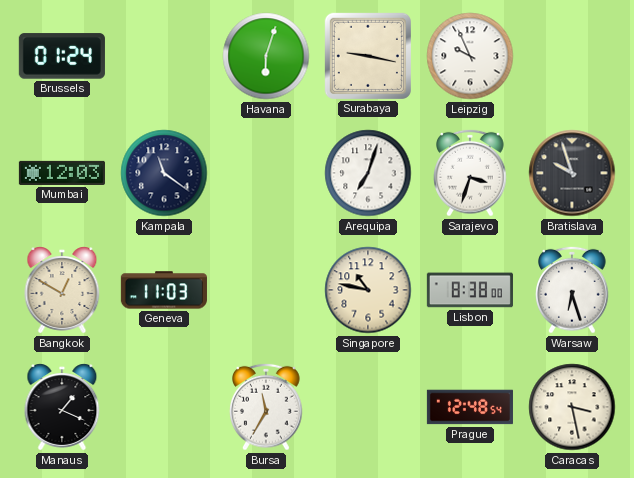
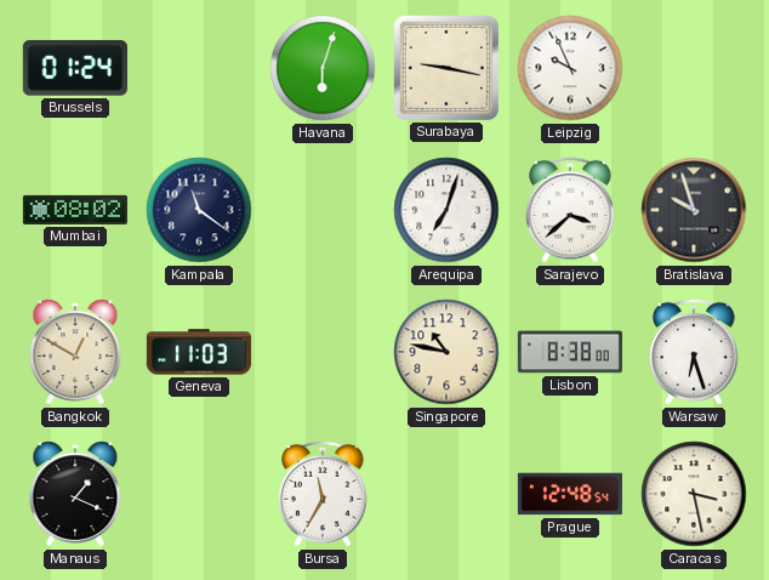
Mumbai: 12:03 -> 08:02
Sarajevo: 3:33 -> 3:38
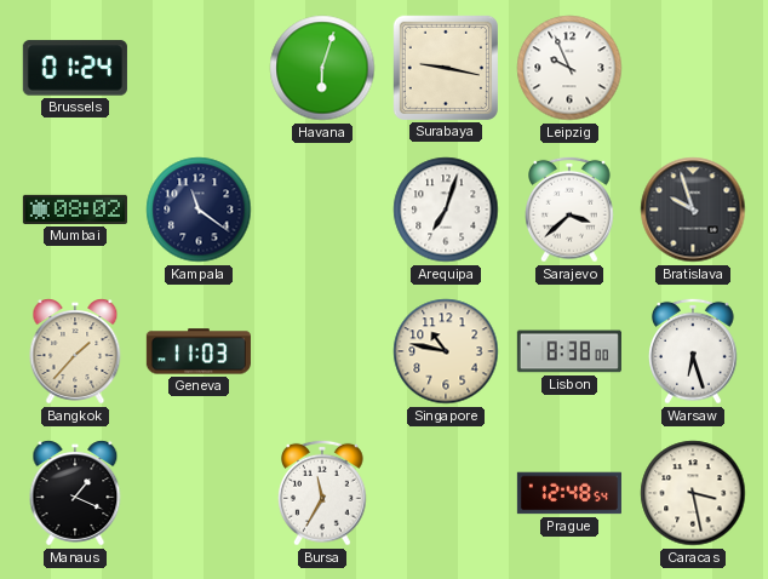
Bangkok: 12:50 -> 1:37
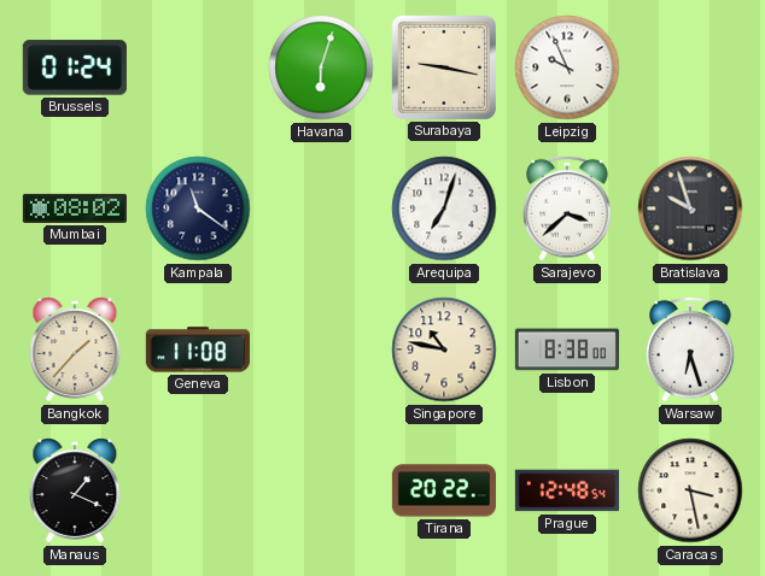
Geneva: 11:03 -> 11:08
Bursa: 11:35 -> none
Tirana: none -> 20:22
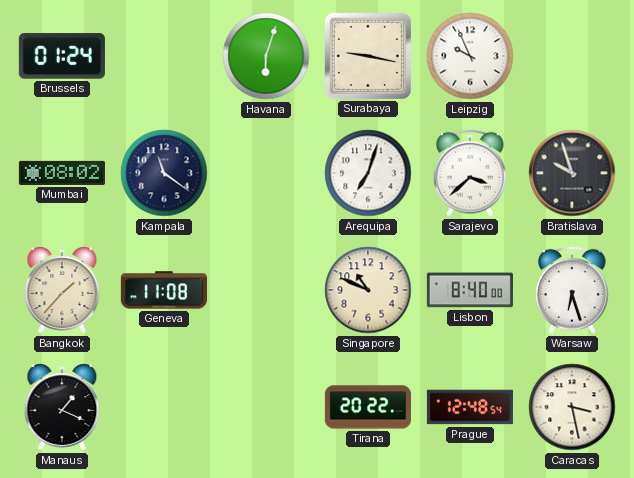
Singapore: 10:47 -> 10:49
Lisbon: 8:38 -> 8:40
